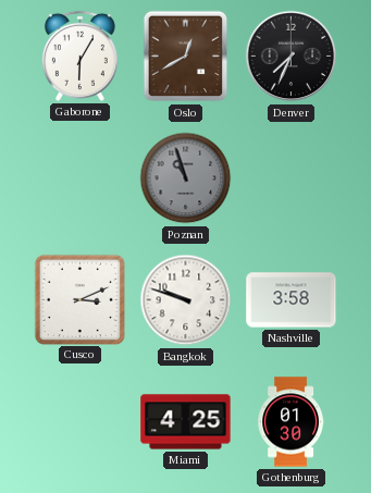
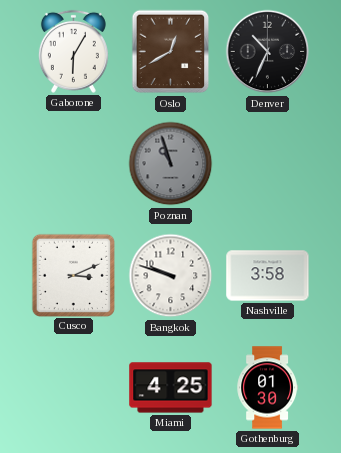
Denver: 7:34 -> 10:34
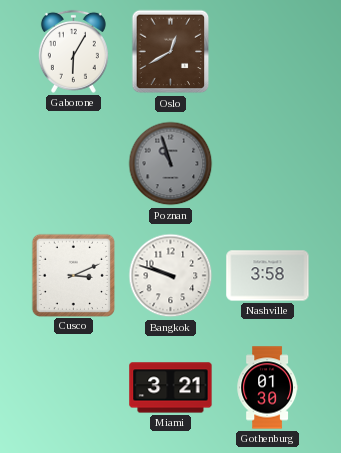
Denver: 10:34 -> none
Miami: 4:25 -> 3:21
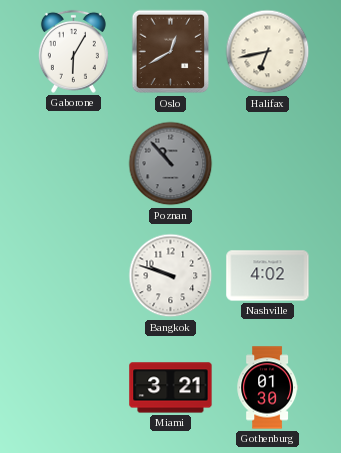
Halifax: none -> 6:43
Poznan: 10:57 -> 10:53
Cusco: 3:11 -> none
Nashville: 3:58 -> 4:02
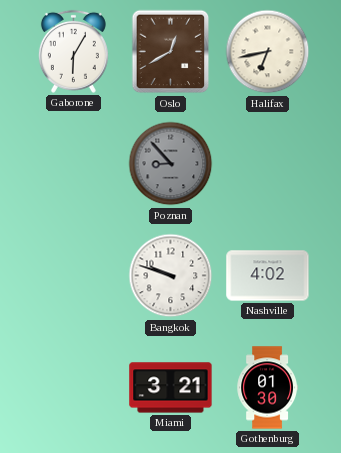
Poznan: 10:53 -> 8:53
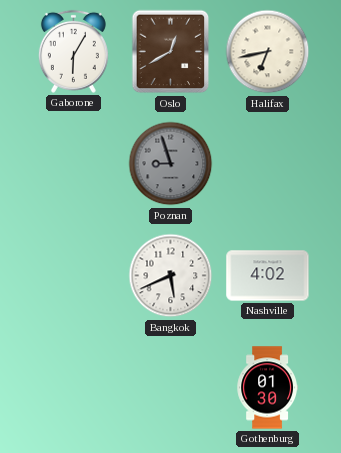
Poznan: 8:53 -> 8:57
Bangkok: 9:48 -> 5:41
Miami: 3:21 -> none
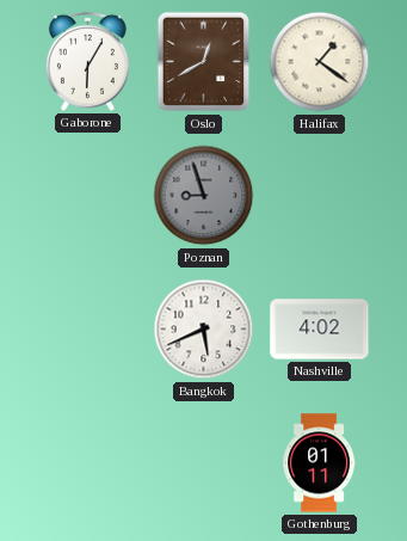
Halifax: 6:43 -> 1:21
Gothenburg: 01:30 -> 01:11
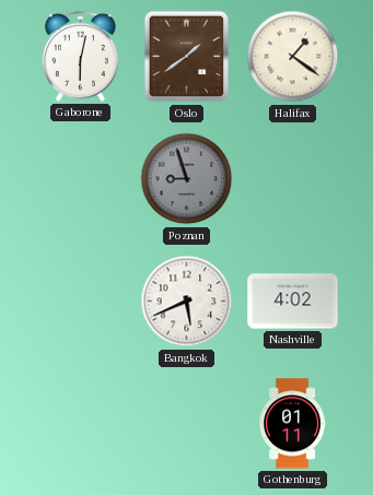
Gaborone: 6:05 -> 6:02
Oslo: 12:40 -> 1:39
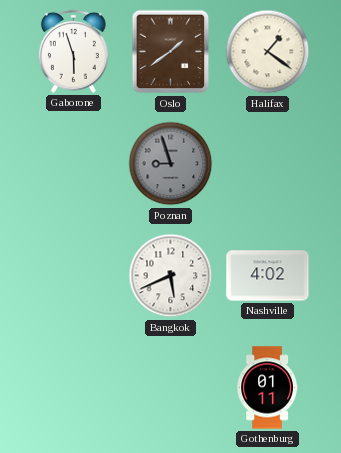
Gaborone: 6:02 -> 5:57
